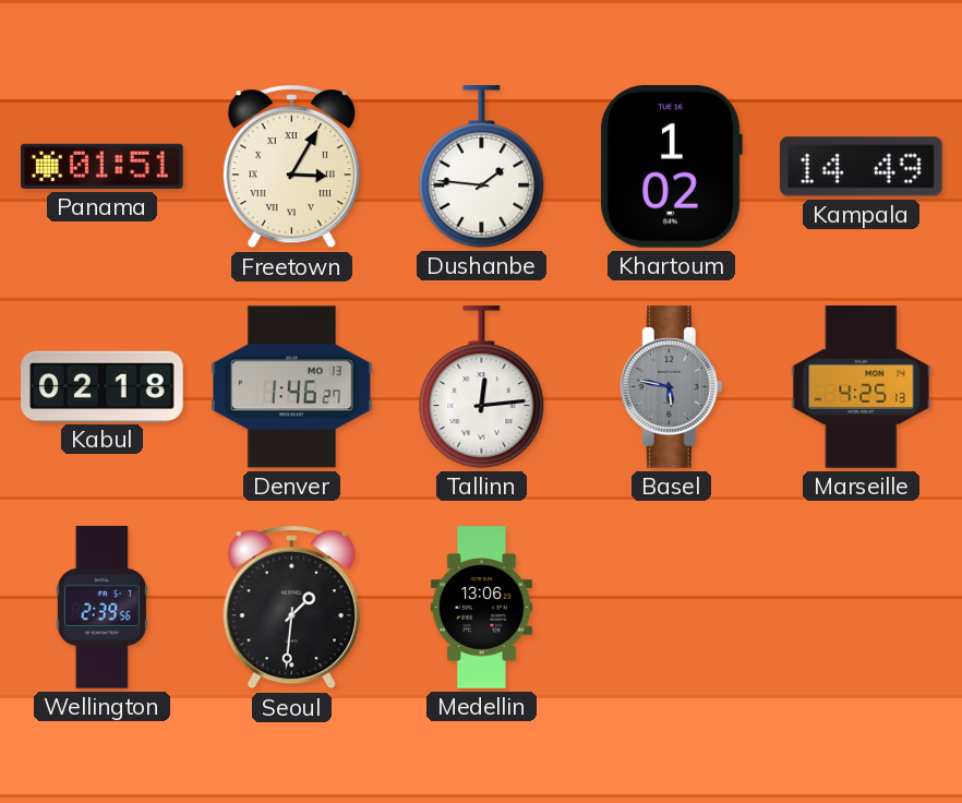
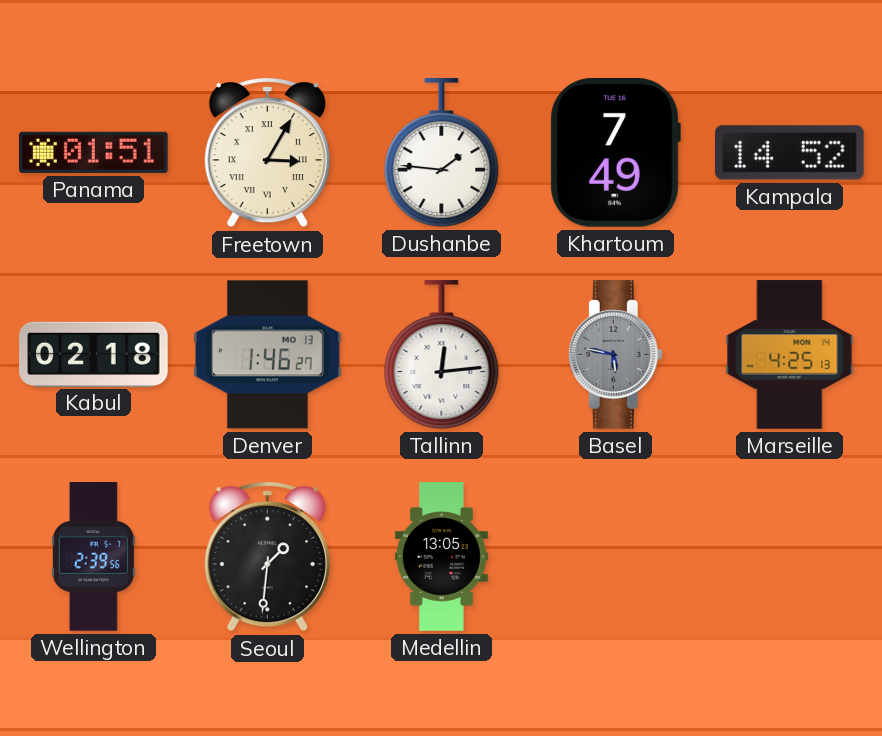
Khartoum: 1:02 -> 7:49
Kampala: 14:49 -> 14:52
Medellin: 13:06 -> 13:05
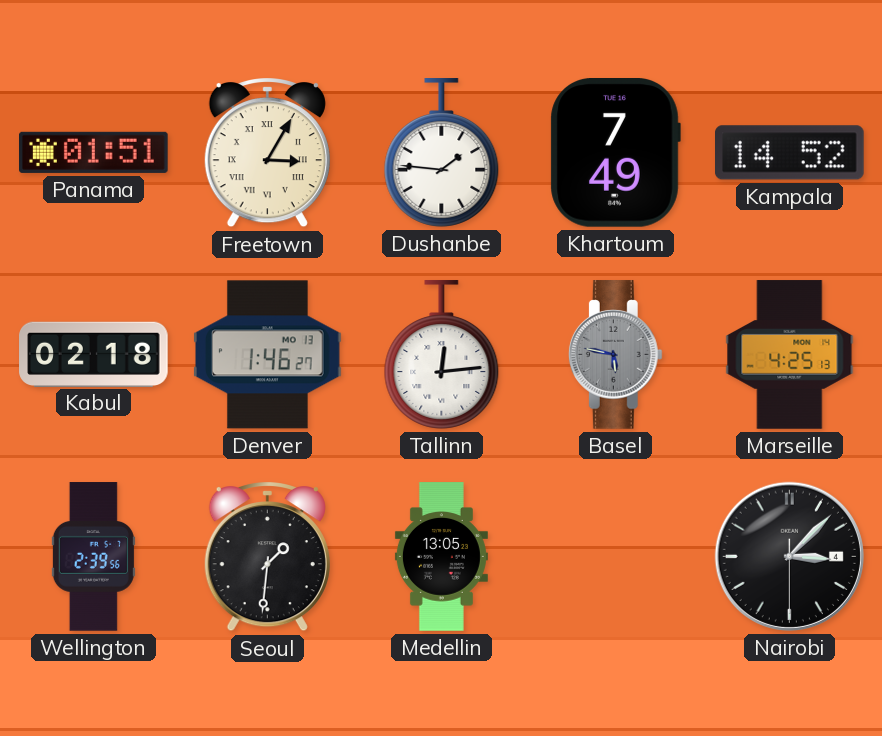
Nairobi: none -> 3:07
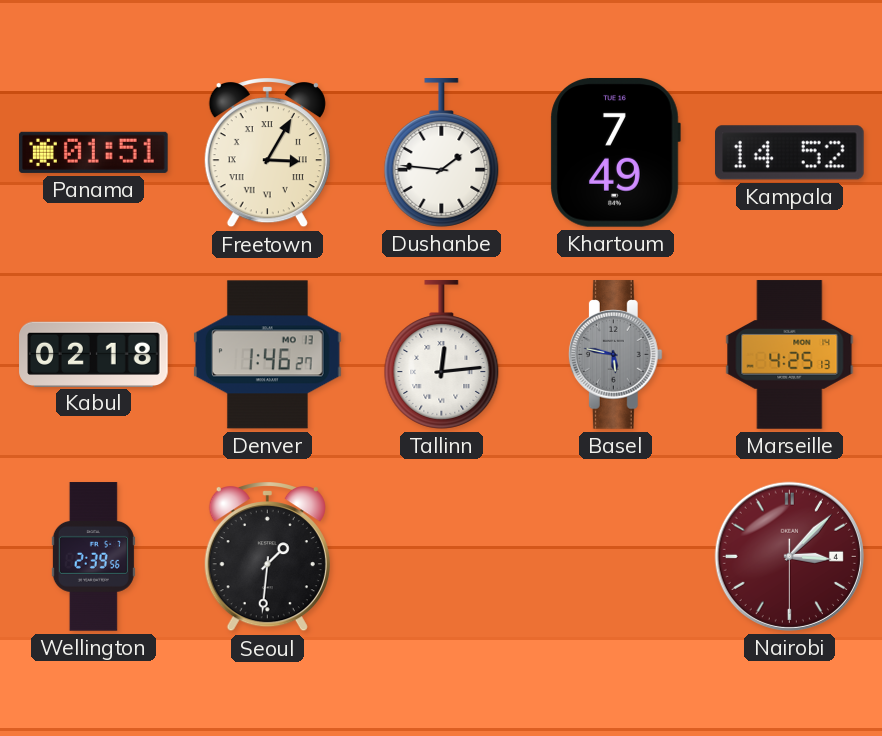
Medellin: 13:05 -> none
Nairobi dial: black -> burgundy
